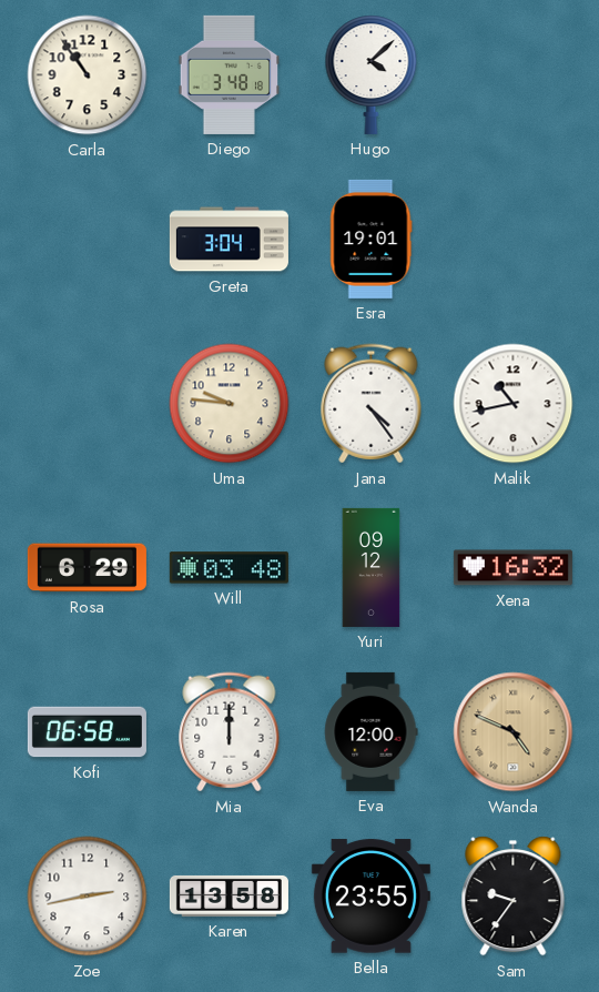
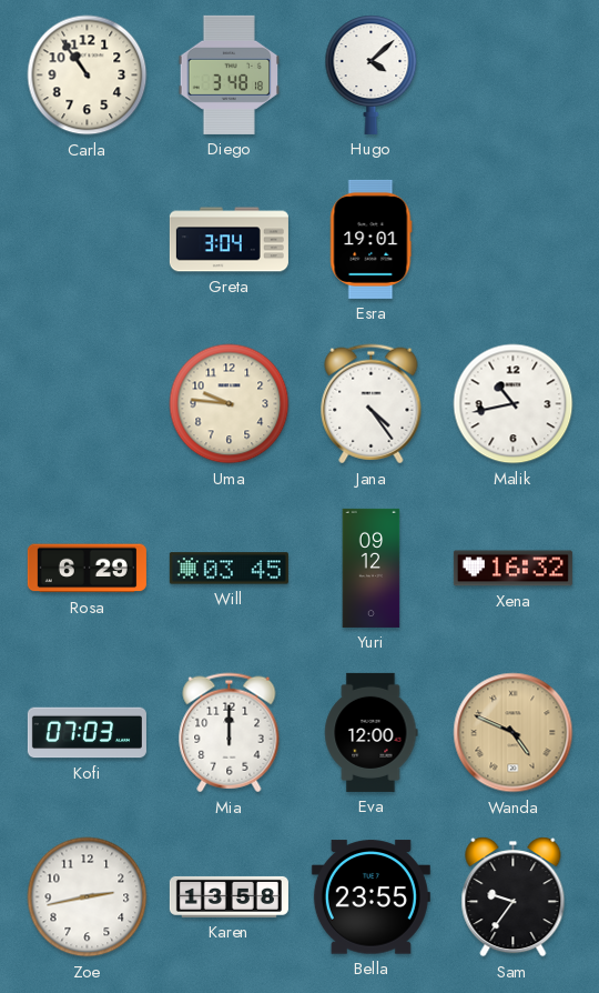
Will: 03:48 -> 03:45
Kofi: 06:58 -> 07:03
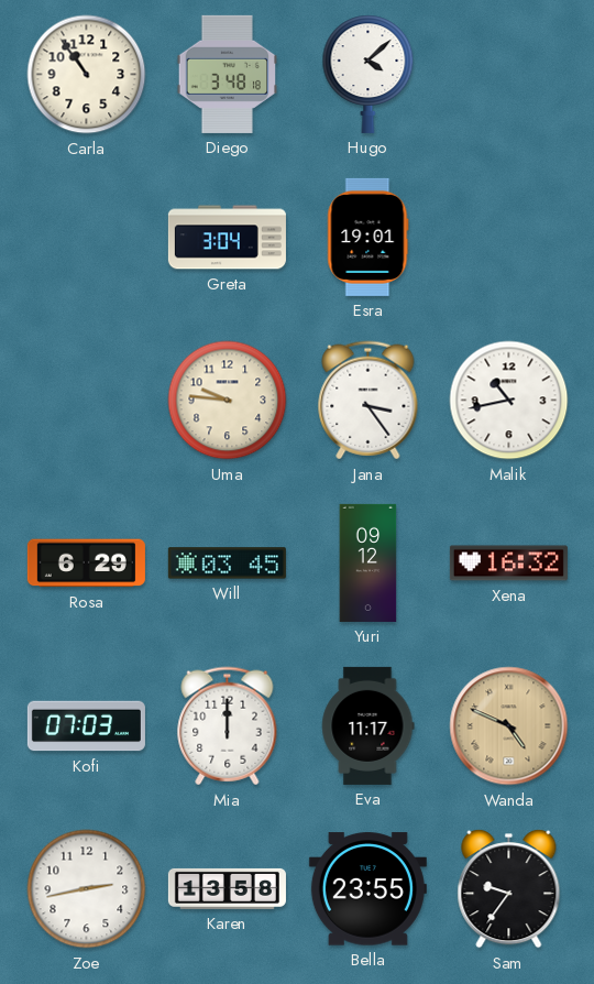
Jana: 4:24 -> 3:24
Eva: 12:00 -> 11:17
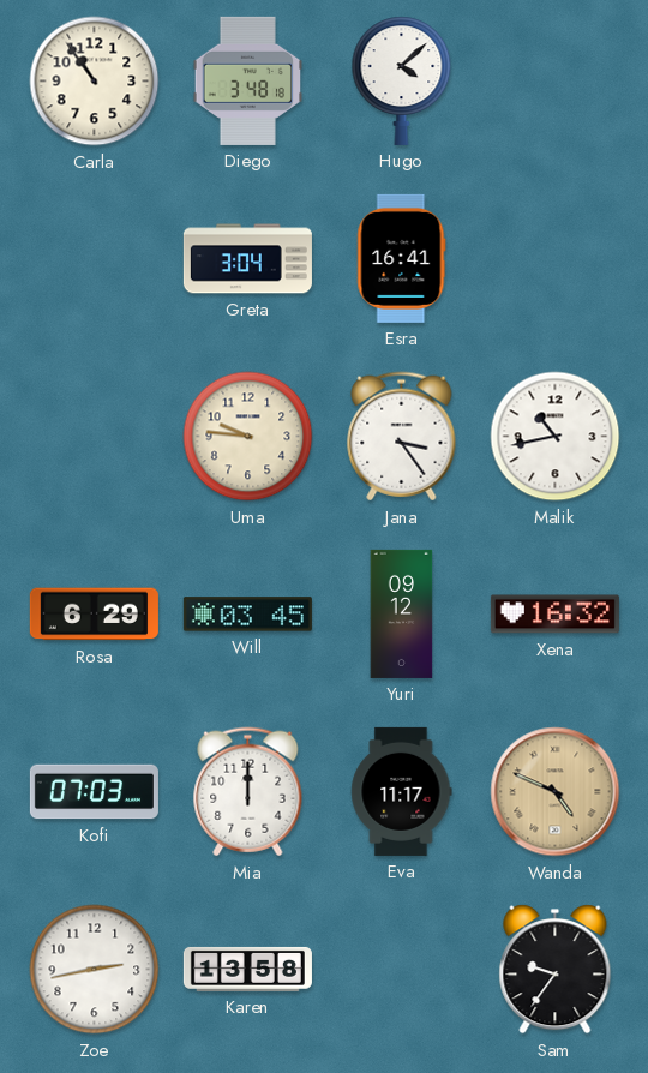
Esra: 19:01 -> 16:41
Bella: 23:55 -> none
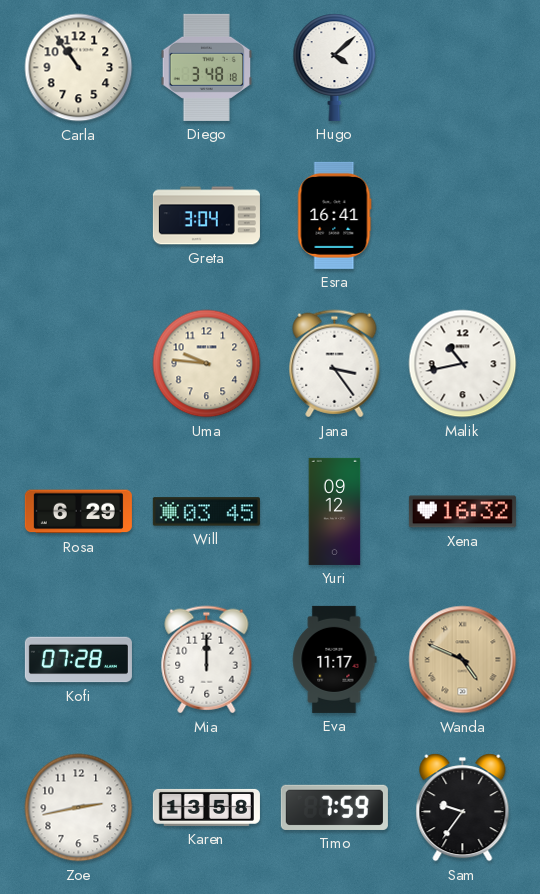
Kofi: 07:03 -> 07:28
Timo: none -> 7:59
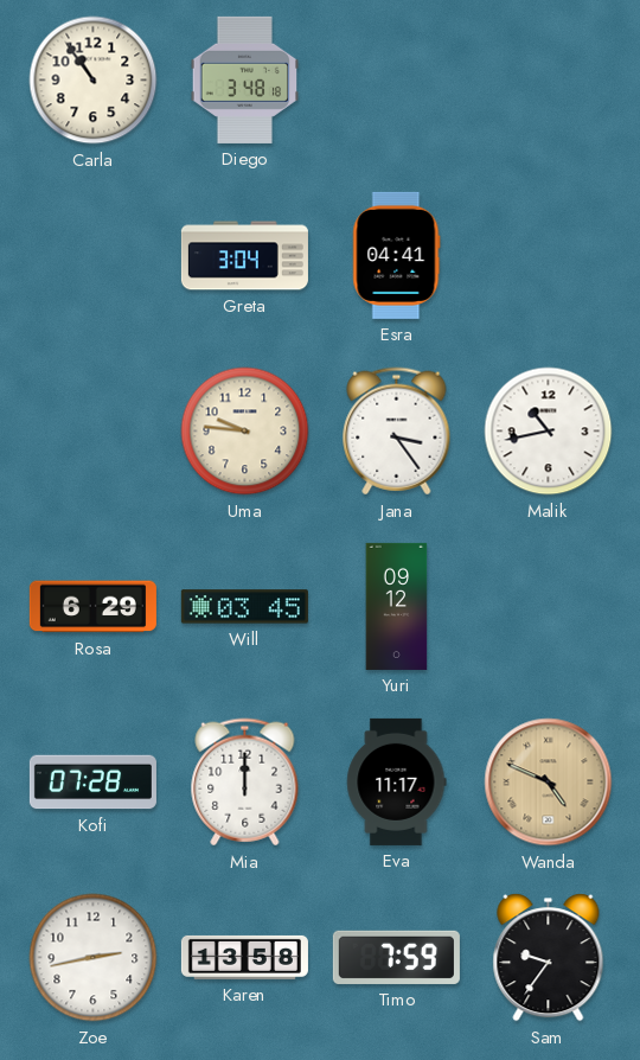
Hugo: 4:08 -> none
Esra: 16:41 -> 04:41
Xena: 16:32 -> none
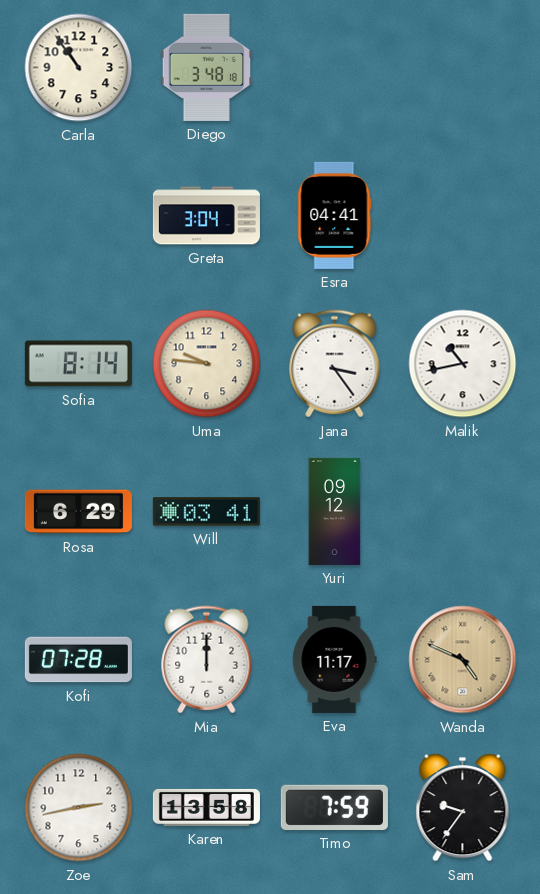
Sofia: none -> 8:14
Will: 03:45 -> 03:41
